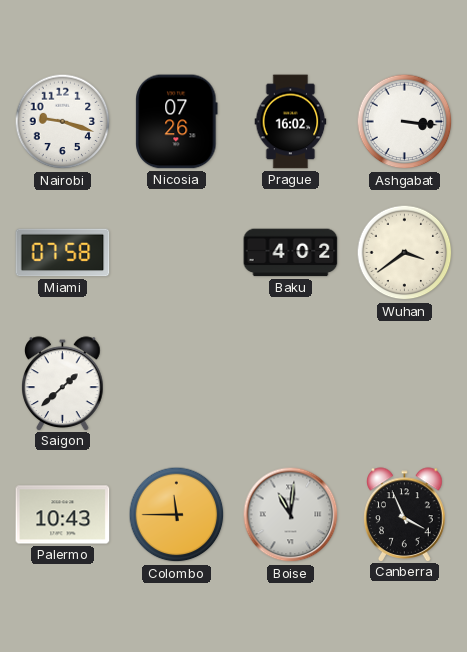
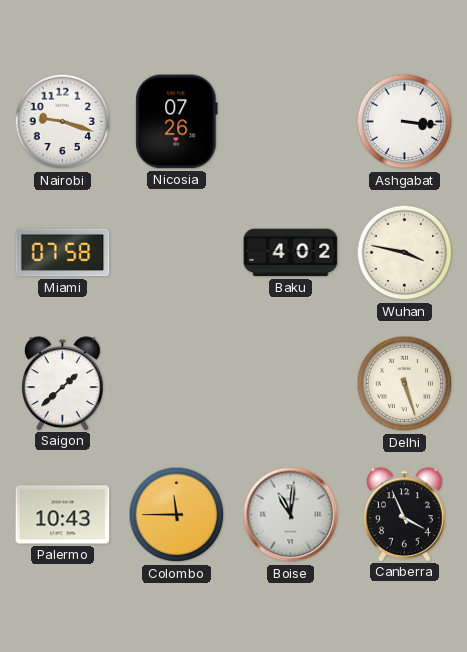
Prague: 16:02 -> none
Wuhan: 3:39 -> 3:47
Delhi: none -> 5:27
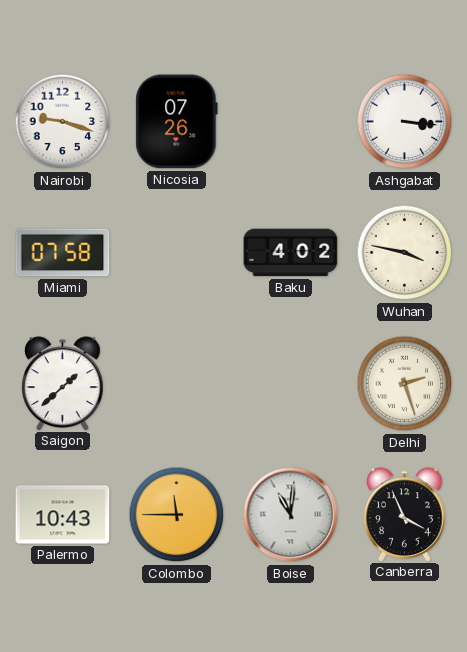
Delhi: 5:27 -> 2:27
